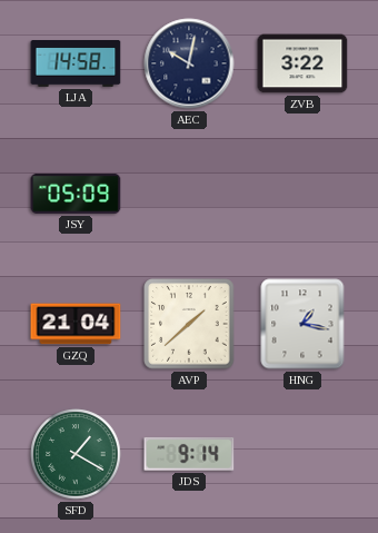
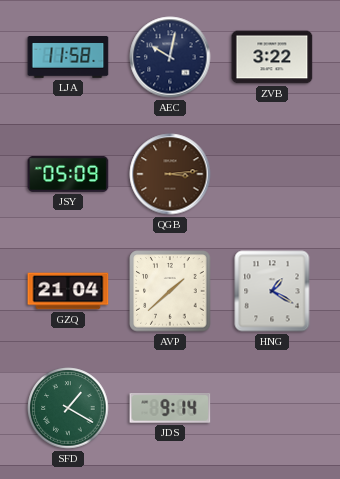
LJA: 14:58 -> 11:58
QGB: none -> 3:14
HNG: 1:17 -> 1:20
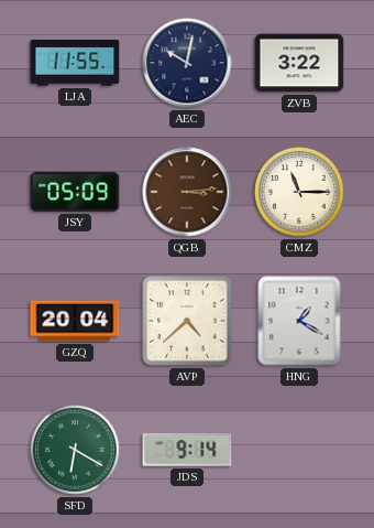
LJA: 11:58 -> 11:55
CMZ: none -> 11:15
GZQ: 21:04 -> 20:04
AVP: 1:38 -> 4:38
SFD: 1:20 -> 6:20
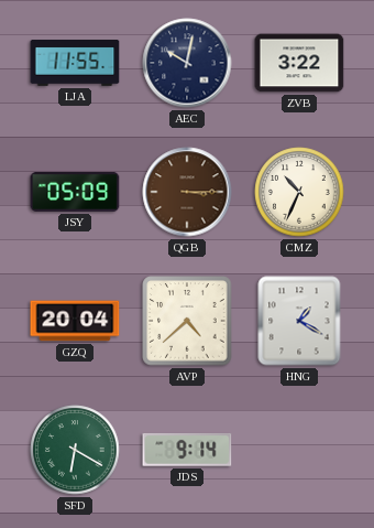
QGB: 3:14 -> 3:15
CMZ: 11:15 -> 10:34
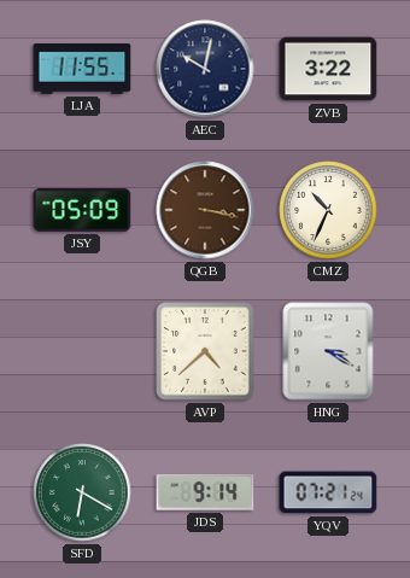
QGB: 3:15 -> 3:17
GZQ: 20:04 -> none
HNG: 1:20 -> 3:20
YQV: none -> 07:21
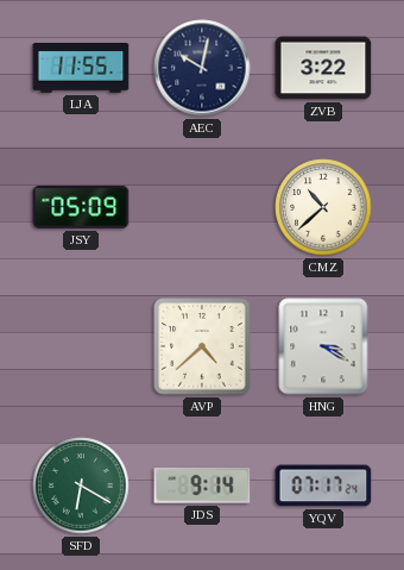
QGB: 3:17 -> none
CMZ: 10:34 -> 10:38
YQV: 07:21 -> 07:17
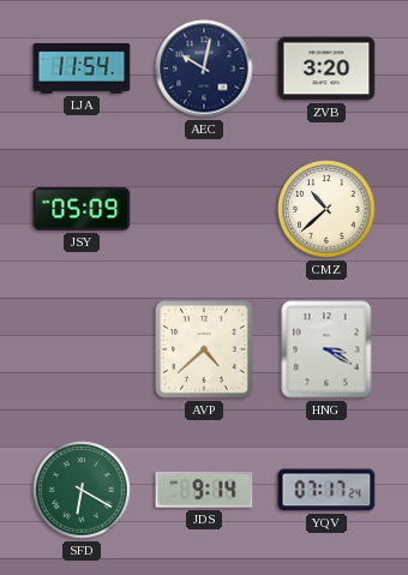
LJA: 11:55 -> 11:54
ZVB: 3:22 -> 3:20
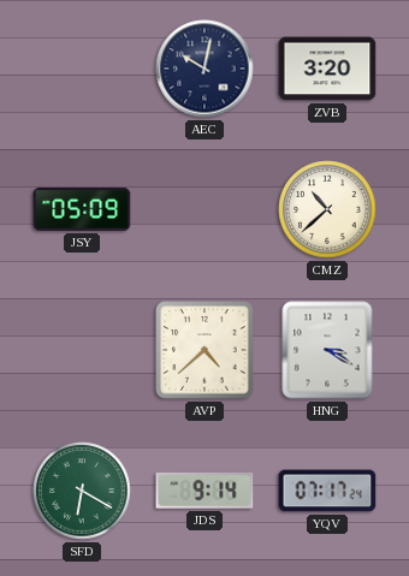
LJA: 11:54 -> none
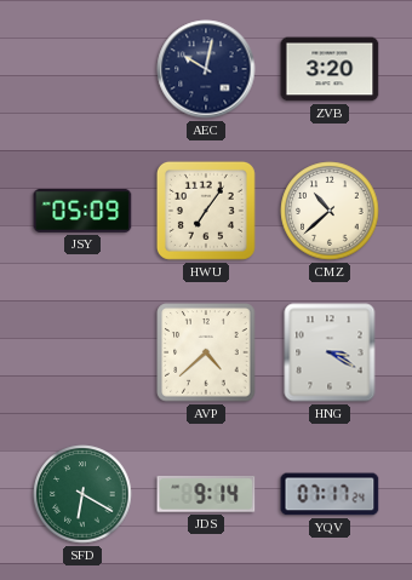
HWU: none -> 7:06
